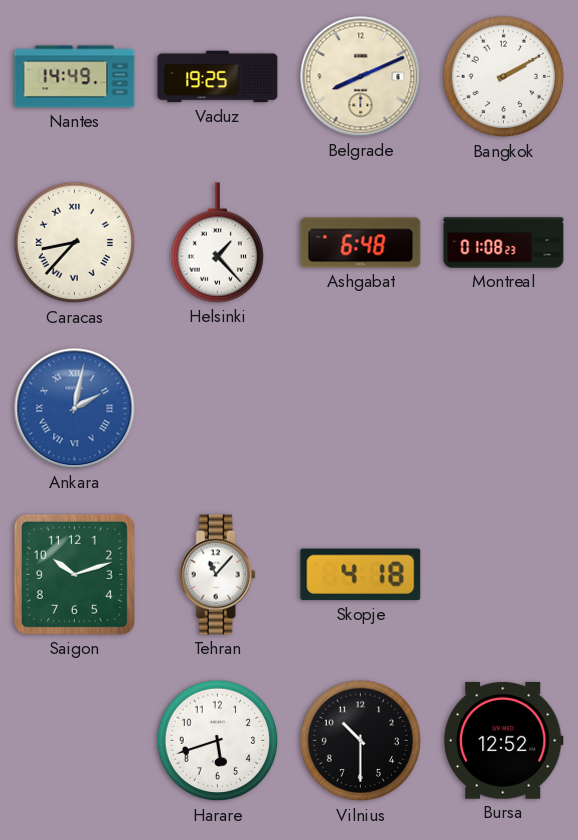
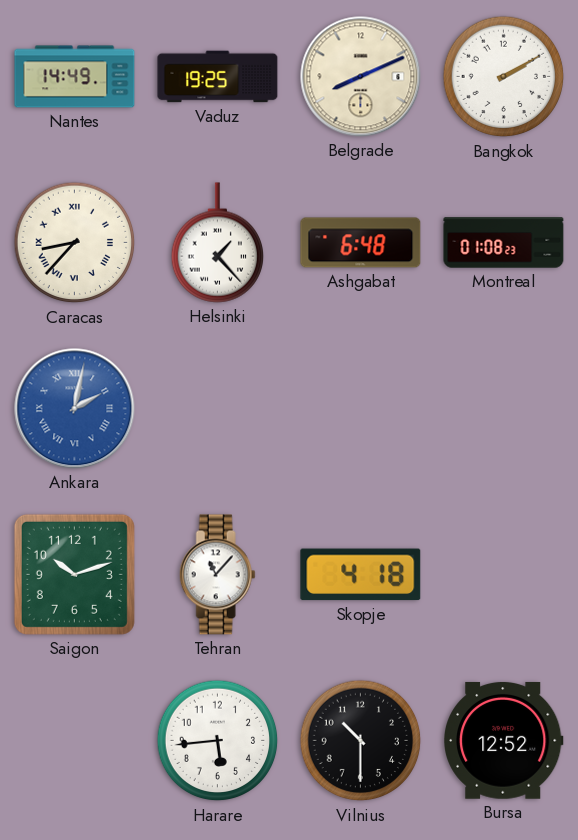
Harare: 5:42 -> 5:44
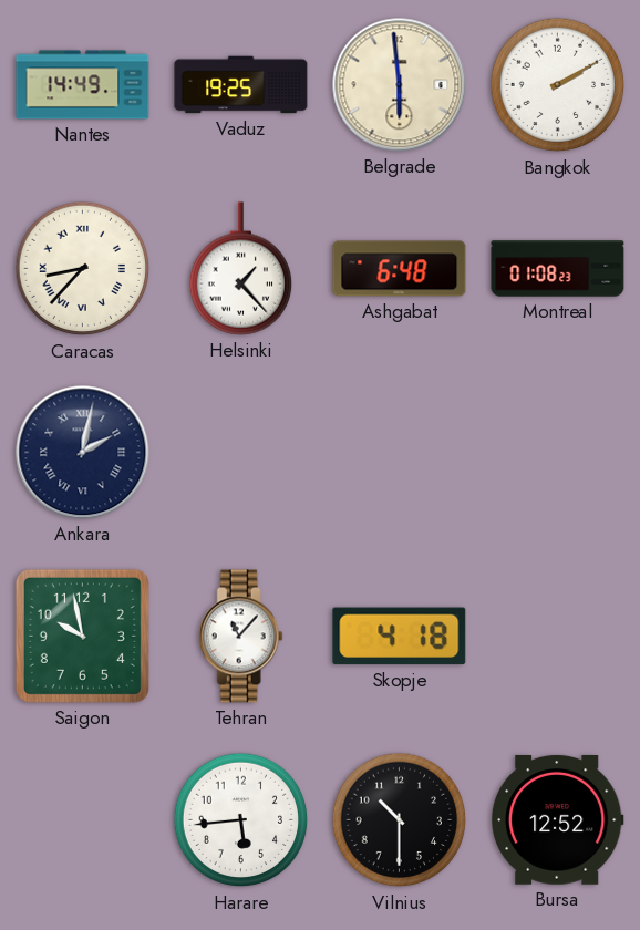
Belgrade: 8:11 -> 5:59
Ankara dial: blue -> navy
Saigon: 10:12 -> 9:58
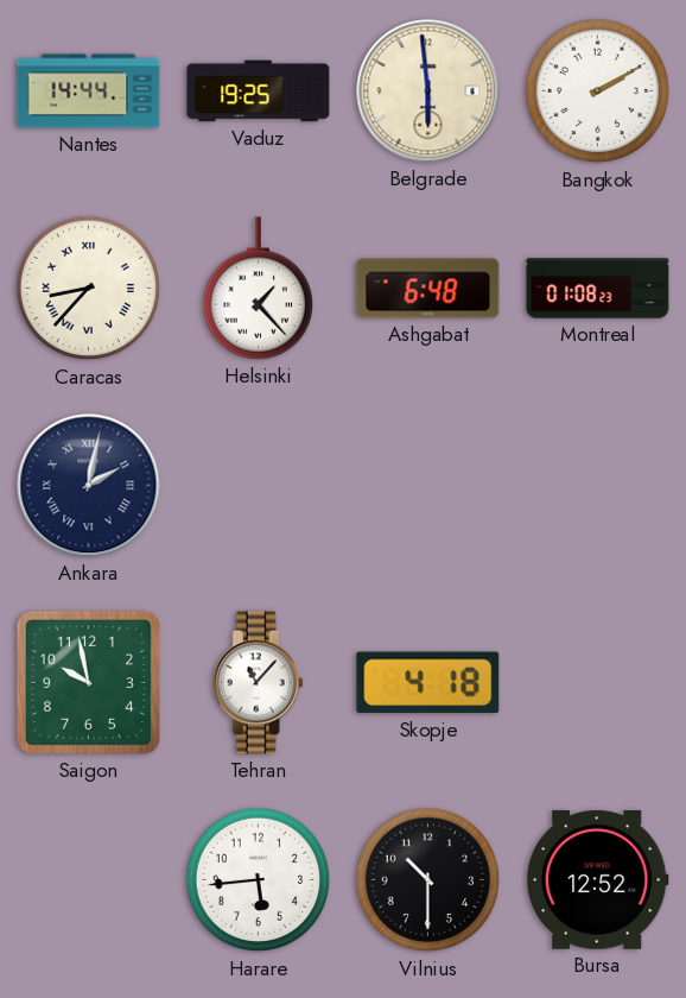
Nantes: 14:49 -> 14:44
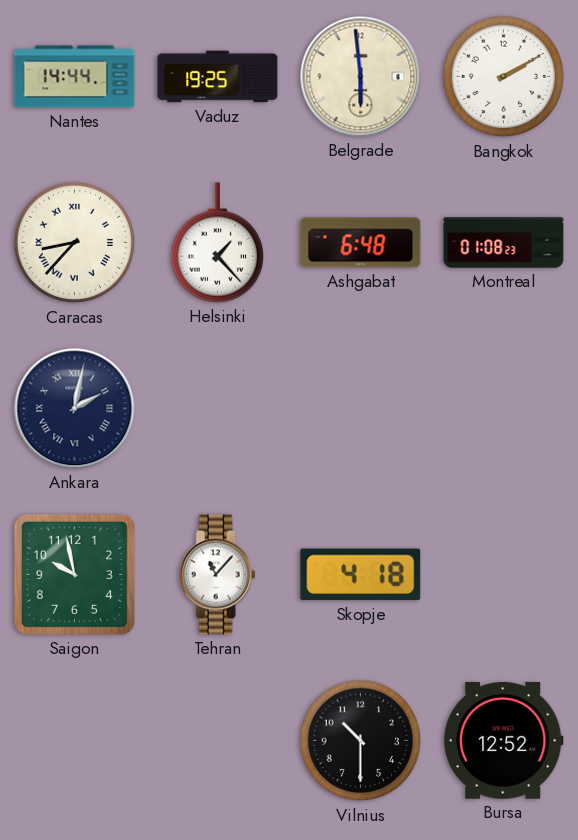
Harare: 5:44 -> none
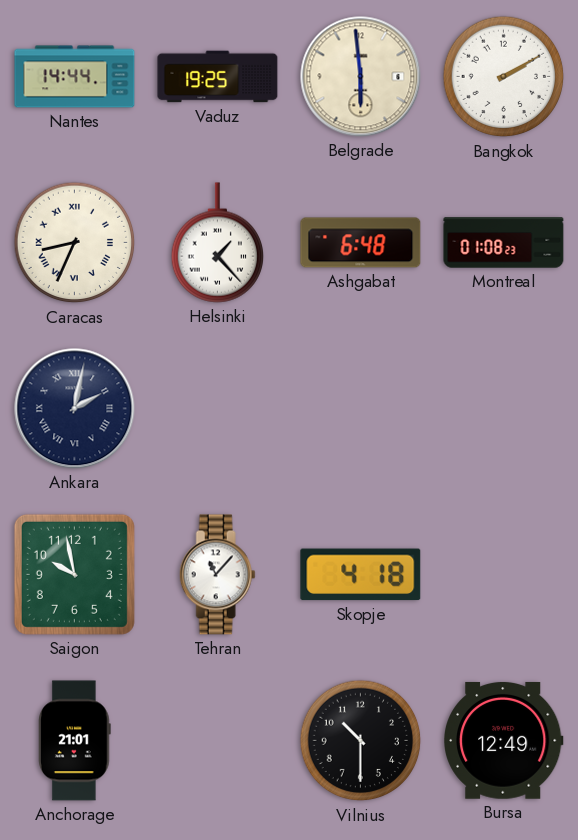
Caracas: 8:37 -> 8:34
Anchorage: none -> 21:01
Bursa: 12:52 -> 12:49
